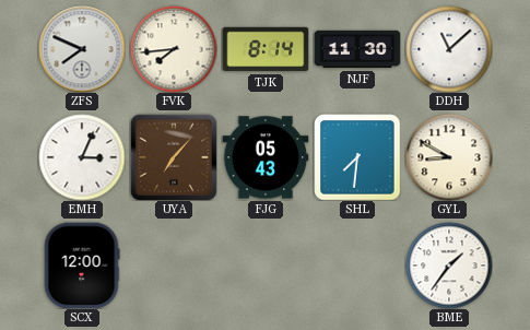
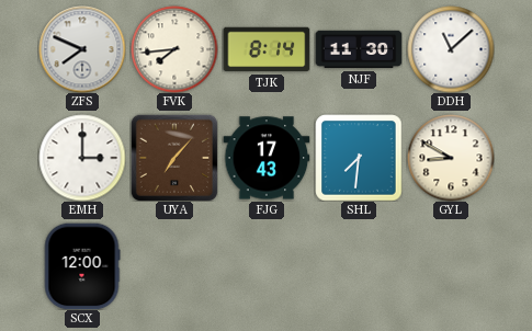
EMH: 3:04 -> 3:00
FJG: 05:43 -> 17:43
BME: 1:36 -> none
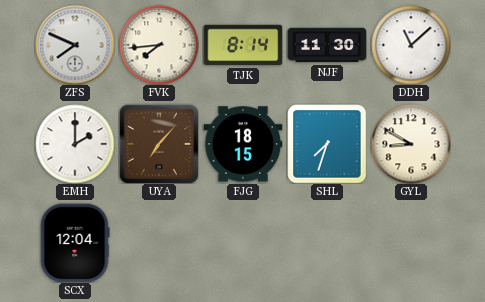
EMH: 3:00 -> 2:00
FJG: 17:43 -> 18:15
SHL: 7:31 -> 7:33
SCX: 12:00 -> 12:04
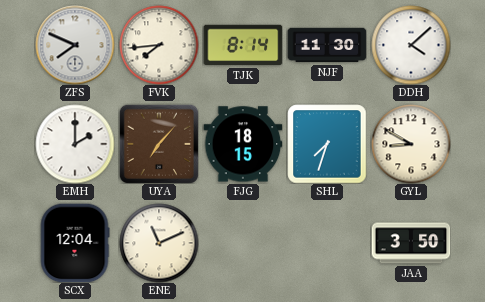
DDH: 11:08 -> 4:08
ENE: none -> 11:11
JAA: none -> 3:50
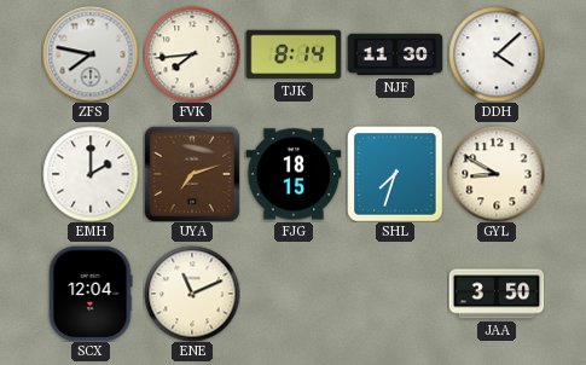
ZFS: 7:49 -> 7:47
UYA: 7:07 -> 7:12
